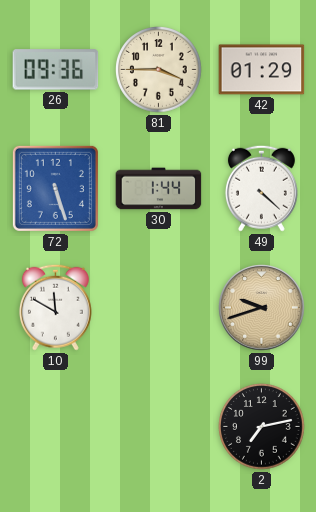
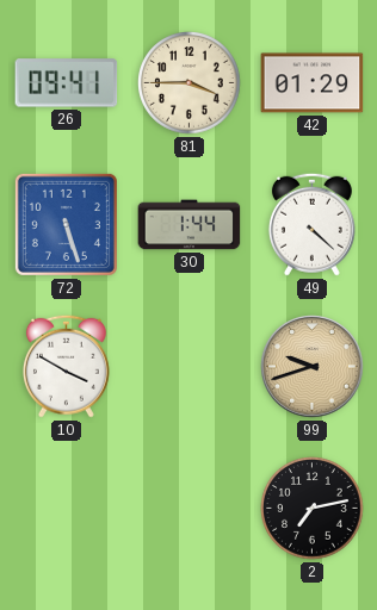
26: 09:36 -> 09:41
10: 11:50 -> 3:50
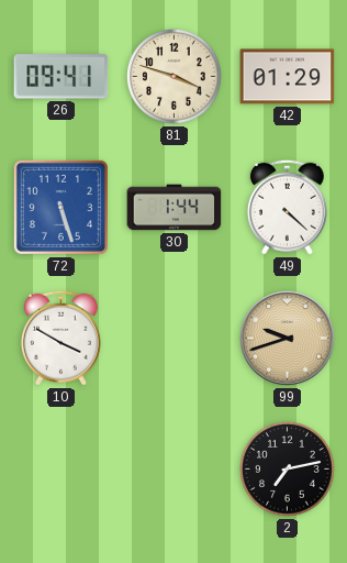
81: 3:45 -> 3:48
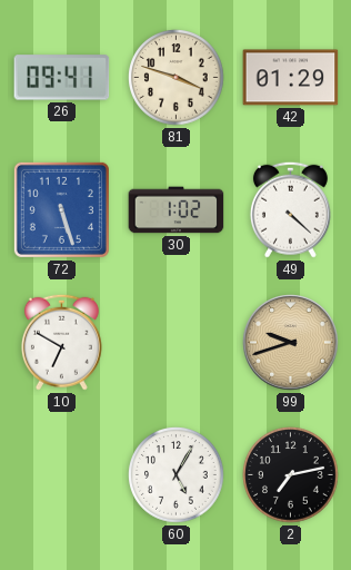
30: 1:44 -> 1:02
10: 3:50 -> 6:50
60: none -> 5:05
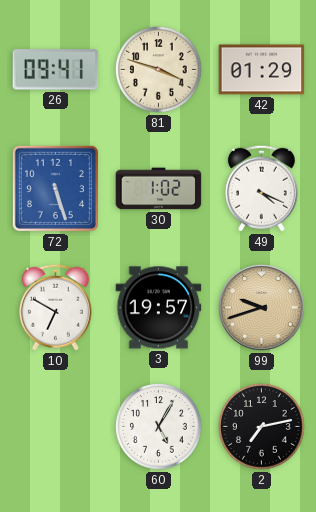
49: 4:22 -> 4:19
3: none -> 19:57
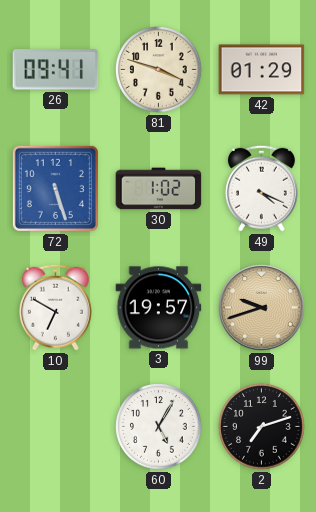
2: 7:13 -> 7:12
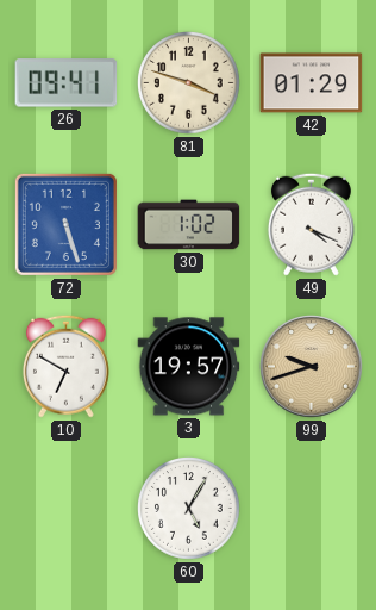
2: 7:12 -> none
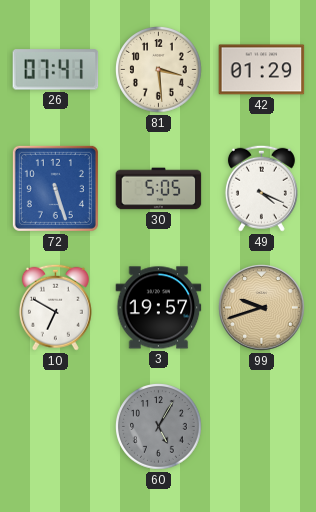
26: 09:41 -> 07:41
81: 3:48 -> 3:29
30: 1:02 -> 5:05
60 dial: white -> grey
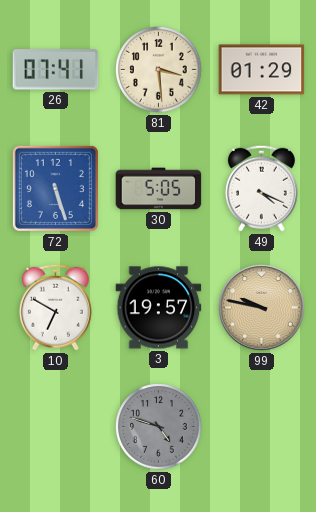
99: 9:42 -> 9:47
60: 5:05 -> 4:48
